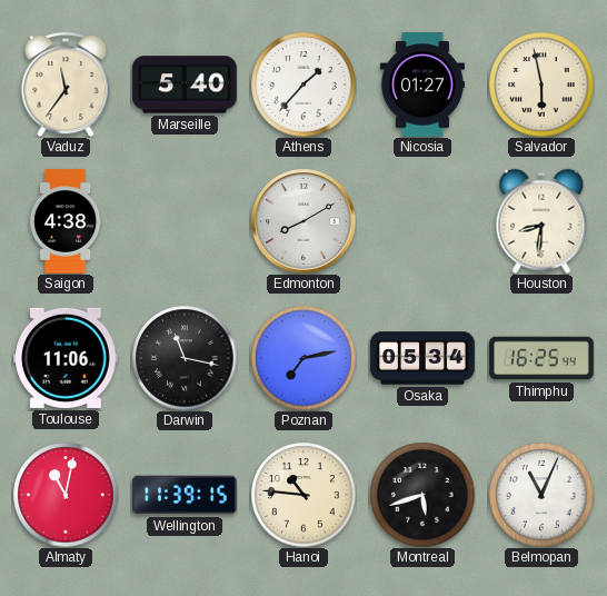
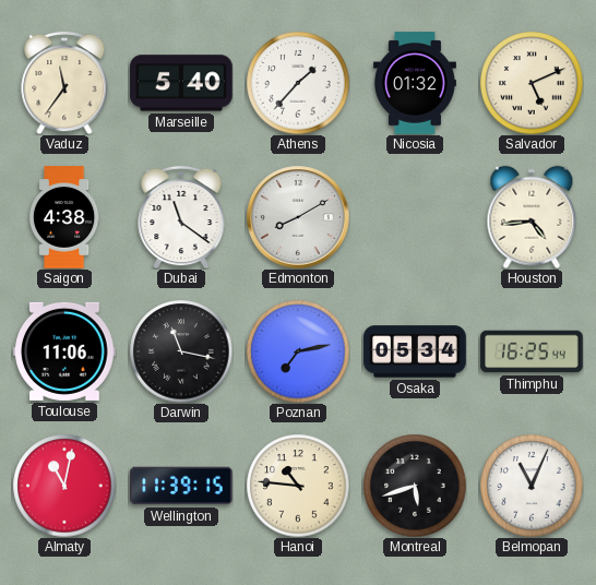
Nicosia: 01:27 -> 01:32
Salvador: 5:58 -> 5:11
Dubai: none -> 11:21
Houston: 8:31 -> 4:44
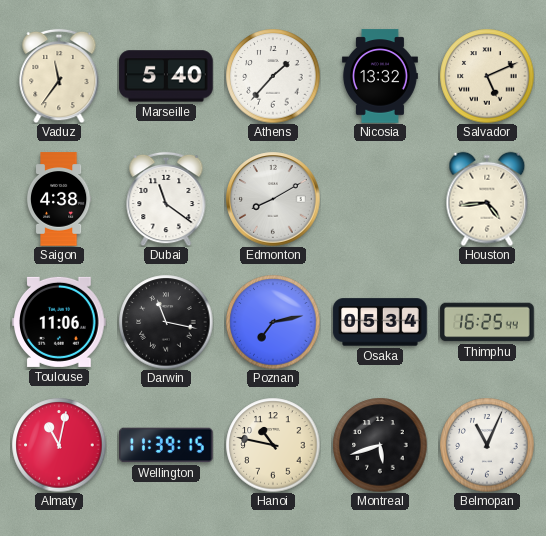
Nicosia: 01:32 -> 13:32
Hanoi: 10:46 -> 10:47
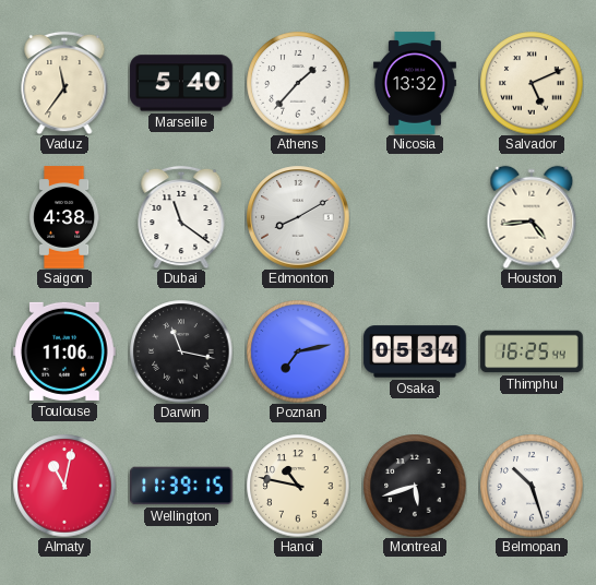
Belmopan: 11:04 -> 10:27
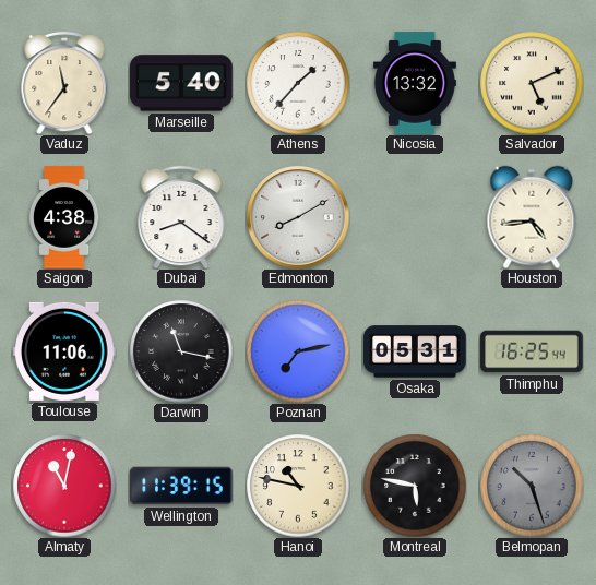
Dubai: 11:21 -> 8:21
Osaka: 05:34 -> 05:31
Montreal: 5:42 -> 5:47
Belmopan dial: white -> grey
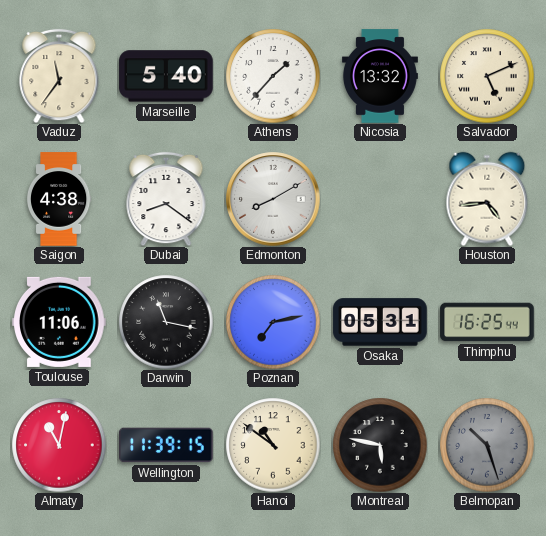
Hanoi: 10:47 -> 10:51
